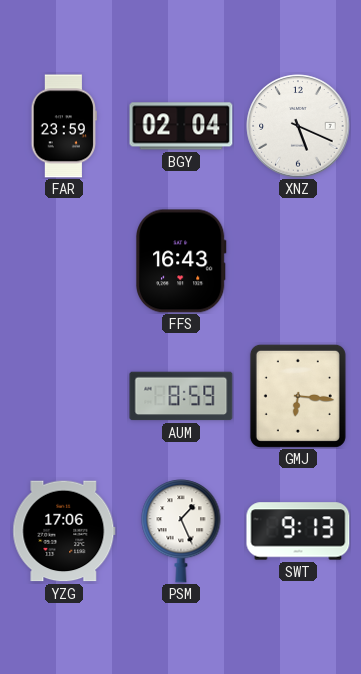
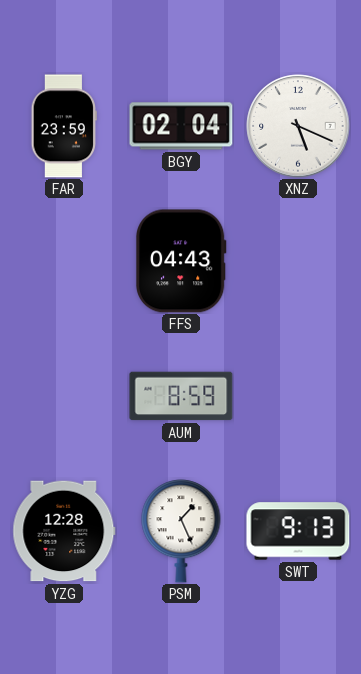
FFS: 16:43 -> 04:43
GMJ: 6:16 -> none
YZG: 17:06 -> 12:28
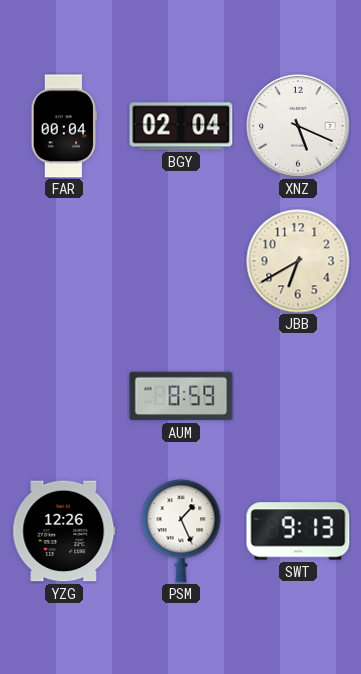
FAR: 23:59 -> 00:04
FFS: 04:43 -> none
JBB: none -> 6:40
YZG: 12:28 -> 12:26
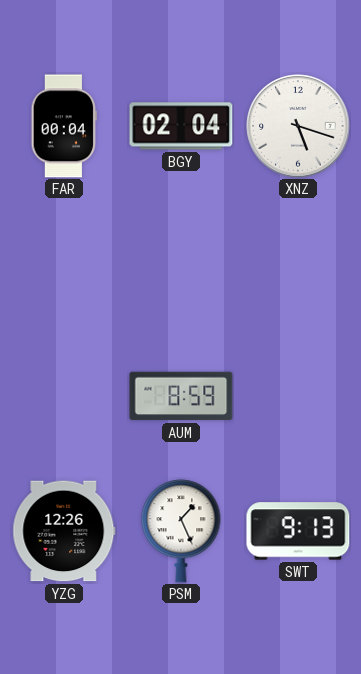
XNZ: 5:19 -> 5:18
JBB: 6:40 -> none
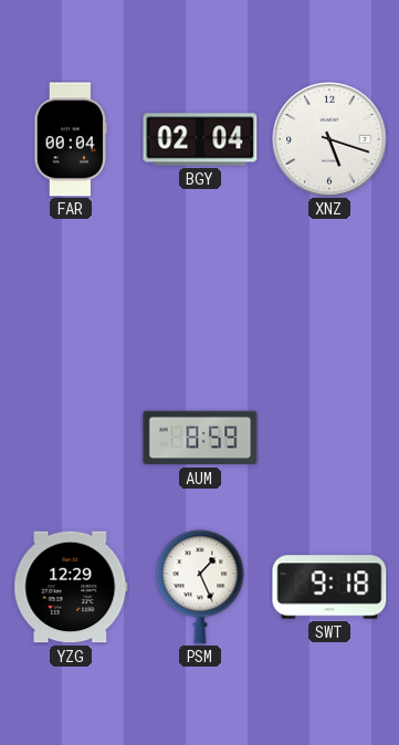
YZG: 12:26 -> 12:29
SWT: 9:13 -> 9:18
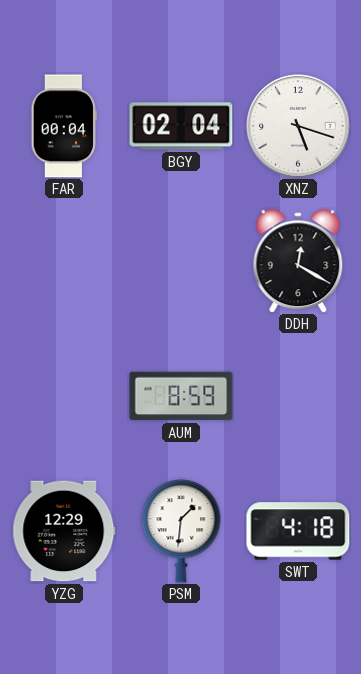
DDH: none -> 12:20
PSM: 1:26 -> 1:31
SWT: 9:18 -> 4:18
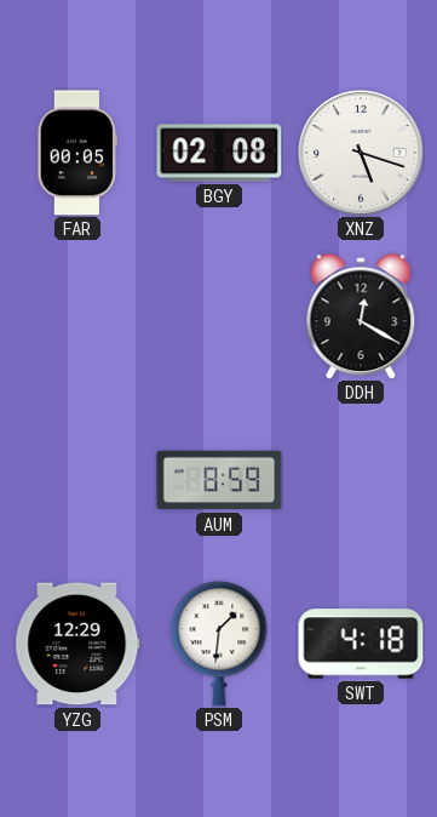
FAR: 00:04 -> 00:05
BGY: 02:04 -> 02:08
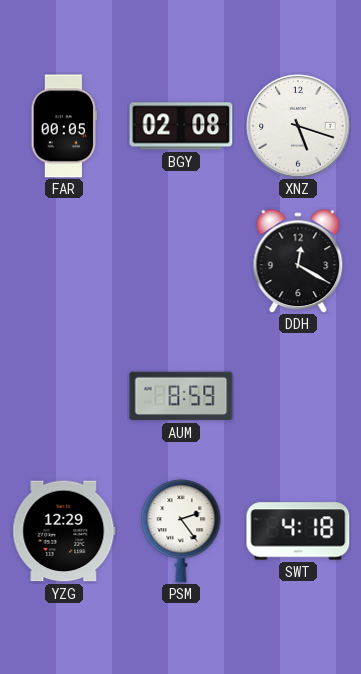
PSM: 1:31 -> 2:24
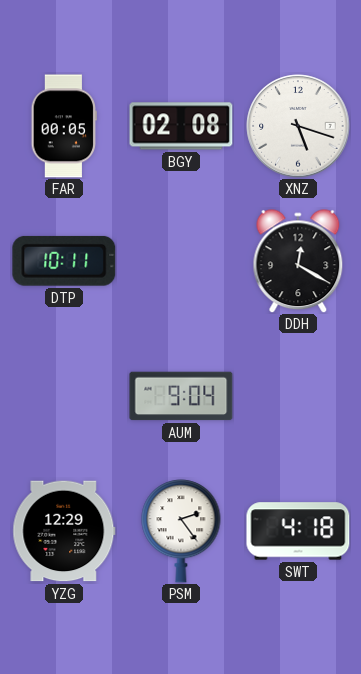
DTP: none -> 10:11
AUM: 8:59 -> 9:04
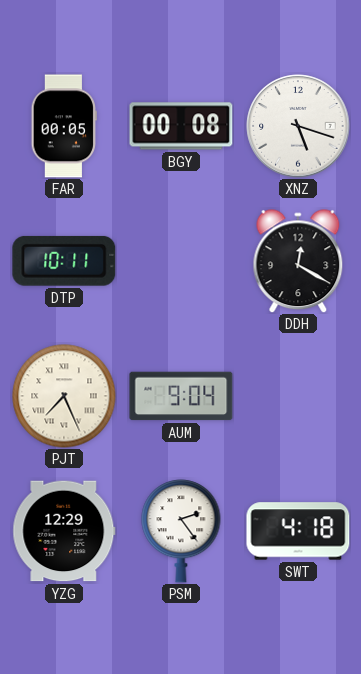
BGY: 02:08 -> 00:08
PJT: none -> 7:26
